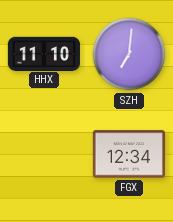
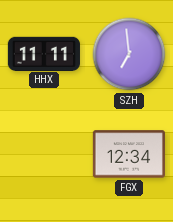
HHX: 11:10 -> 11:11
SZH: 7:01 -> 6:59
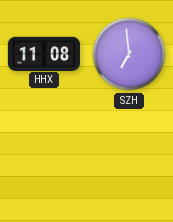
HHX: 11:11 -> 11:08
FGX: 12:34 -> none
